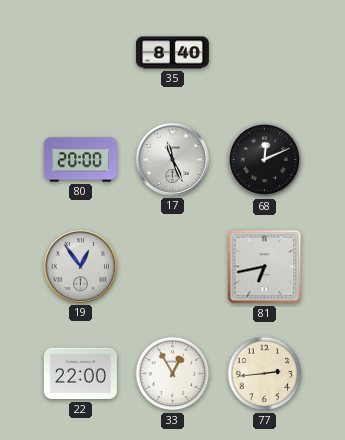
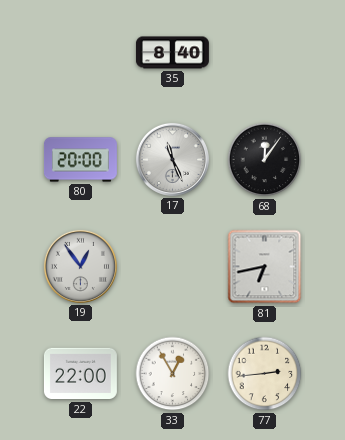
68: 12:11 -> 12:06
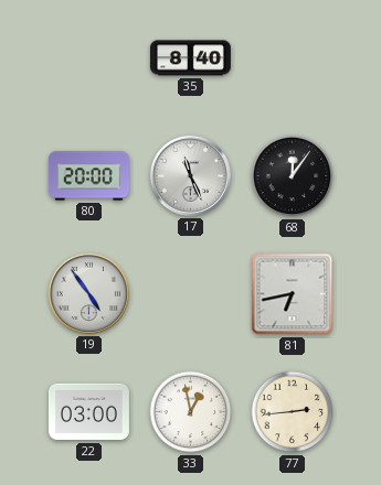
19: 12:54 -> 4:54
22: 22:00 -> 03:00
33: 12:55 -> 12:58
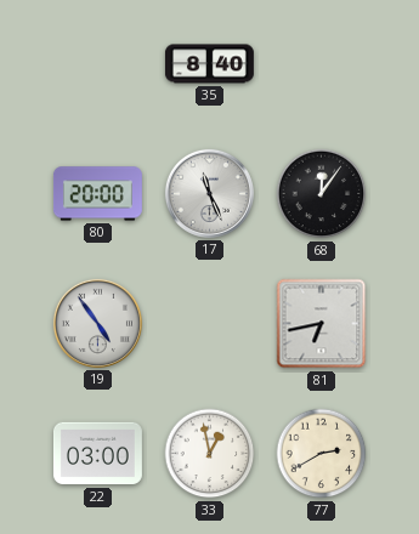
77: 2:44 -> 2:40
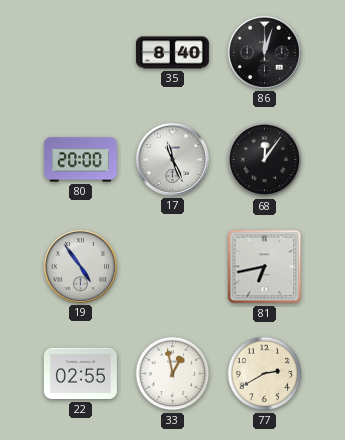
86: none -> 12:03
22: 03:00 -> 02:55
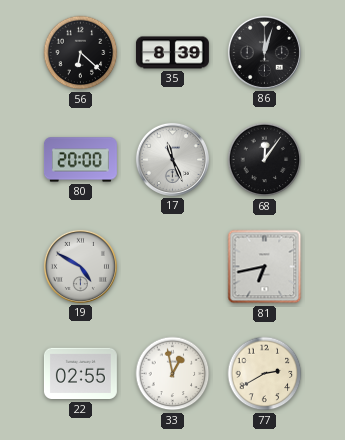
56: none -> 6:22
35: 8:40 -> 8:39
19: 4:54 -> 4:50
